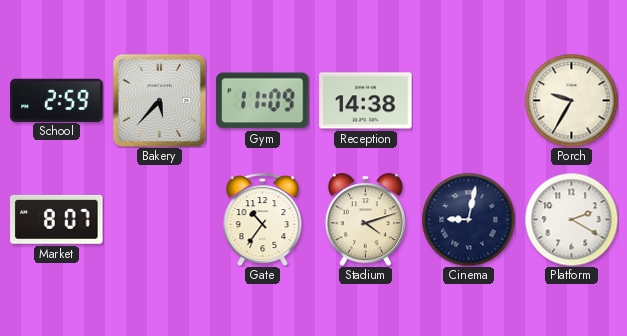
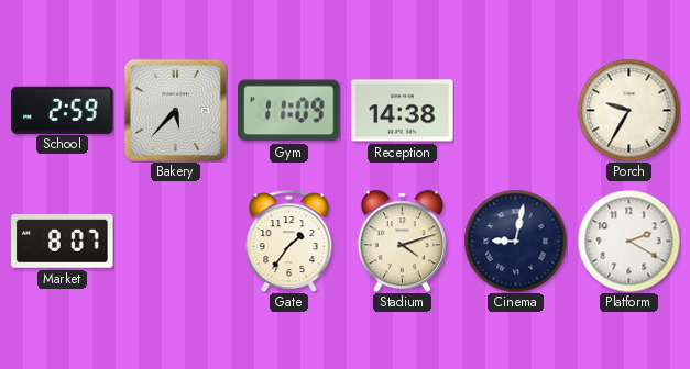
Gate: 10:36 -> 1:36
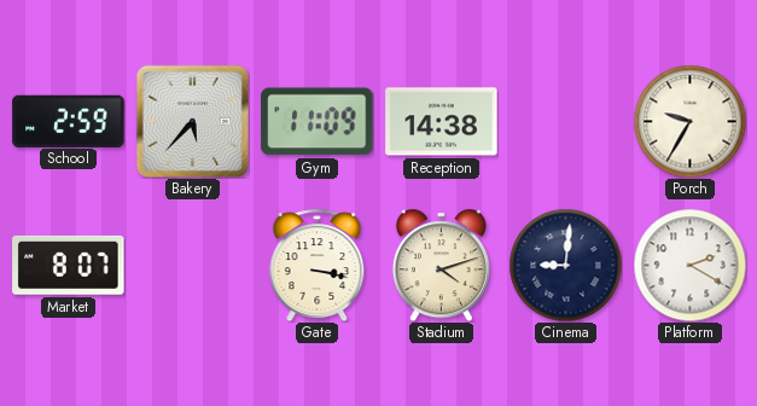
Gate: 1:36 -> 3:17
Cinema: 9:02 -> 9:01
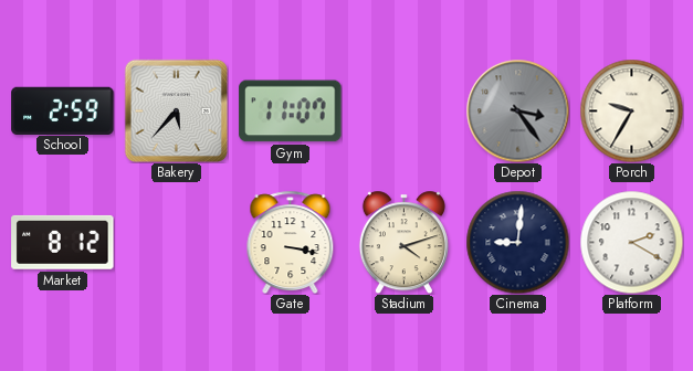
Gym: 11:09 -> 11:07
Reception: 14:38 -> none
Depot: none -> 3:24
Market: 8:07 -> 8:12
